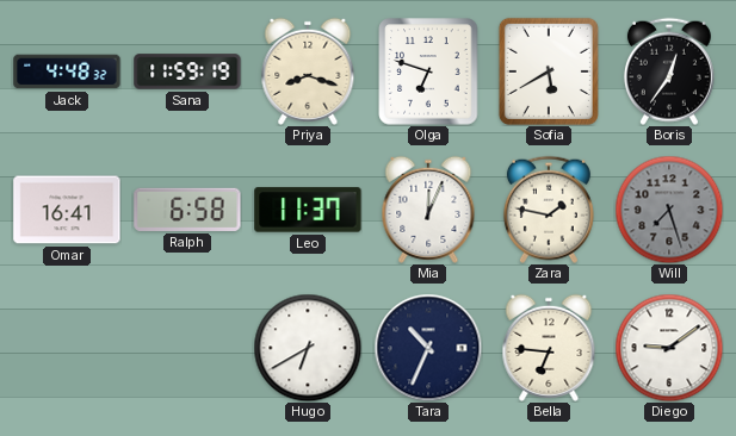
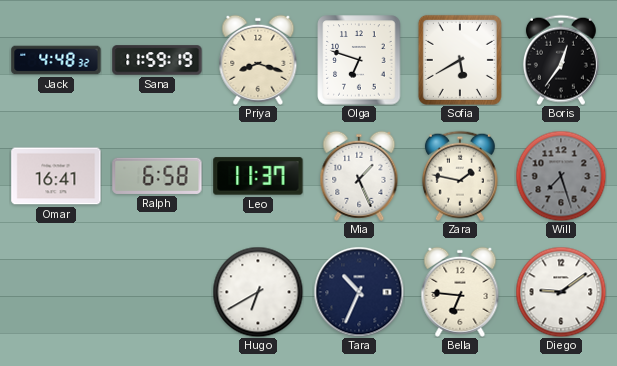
Mia: 12:04 -> 1:26
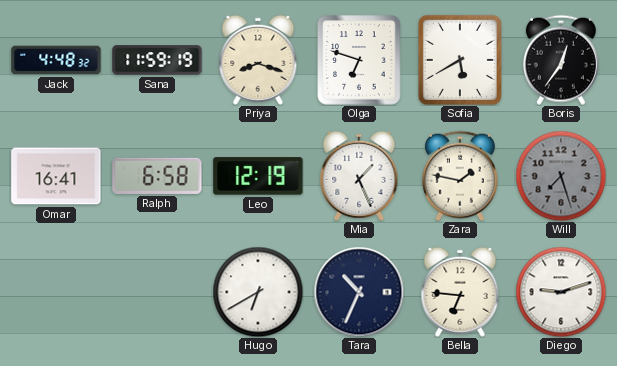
Leo: 11:37 -> 12:19
Diego: 9:09 -> 9:12
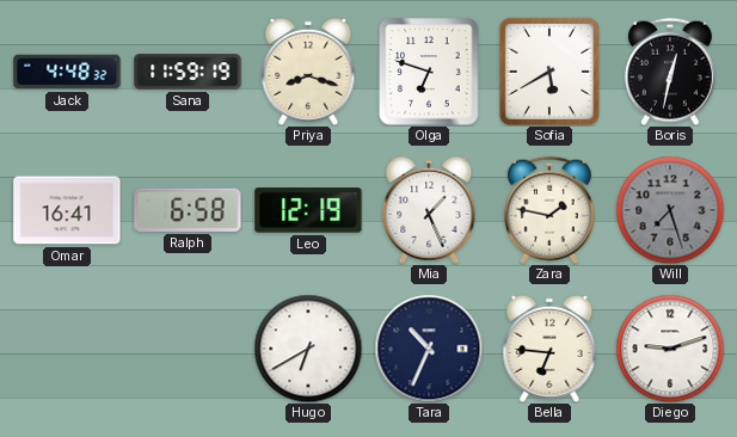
Boris: 12:36 -> 12:32
